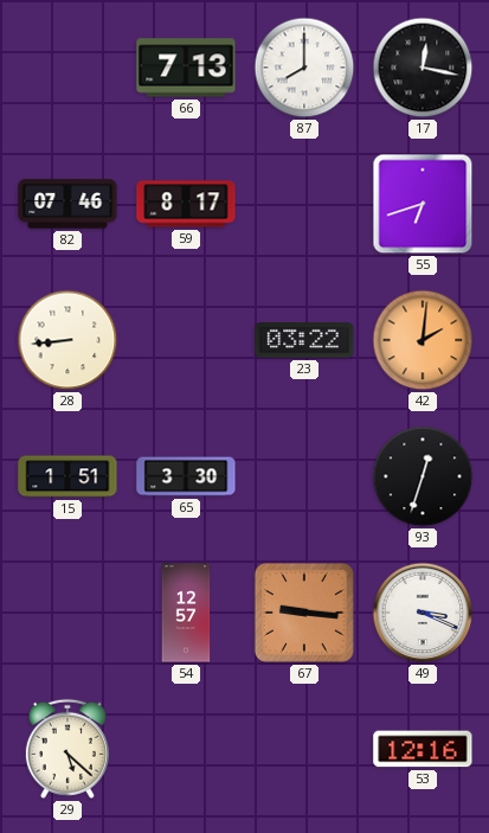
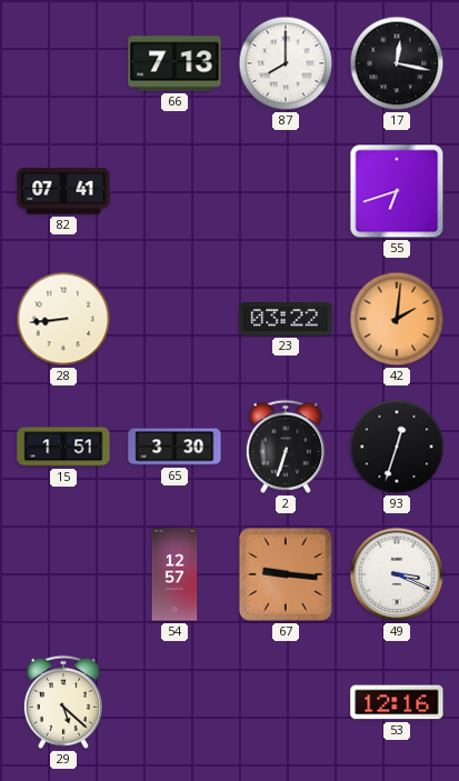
82: 07:46 -> 07:41
59: 8:17 -> none
2: none -> 6:33
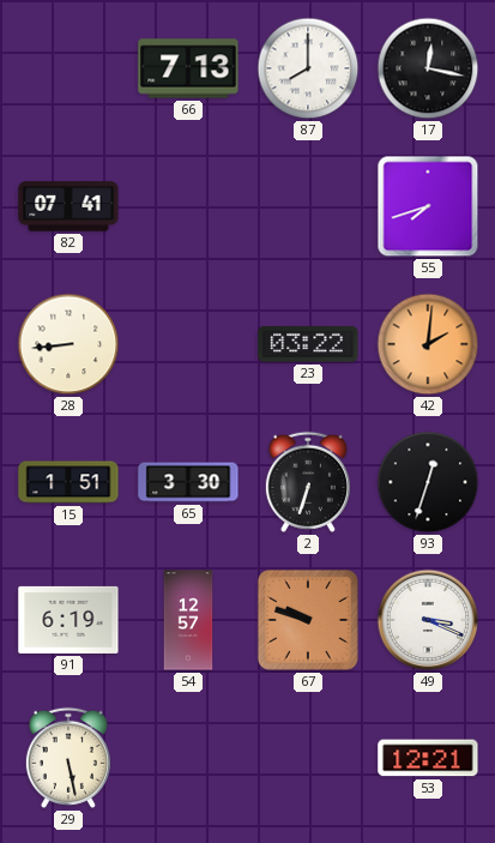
55: 6:42 -> 7:42
91: none -> 6:19
67: 9:16 -> 9:48
29: 5:22 -> 5:28
53: 12:16 -> 12:21
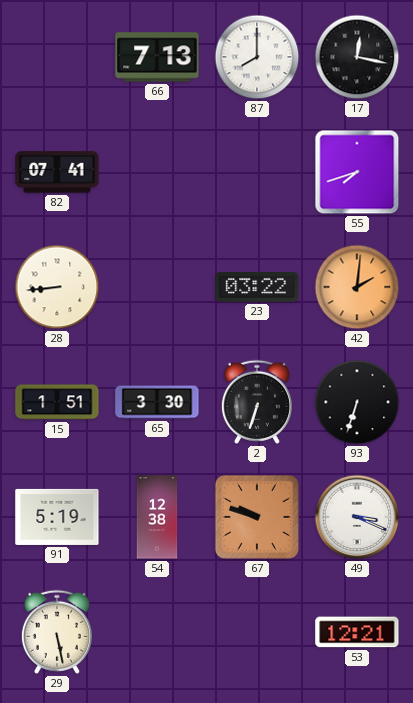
93: 12:33 -> 6:33
91: 6:19 -> 5:19
54: 12:57 -> 12:38
